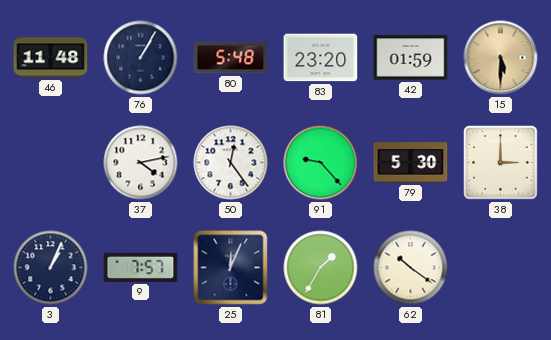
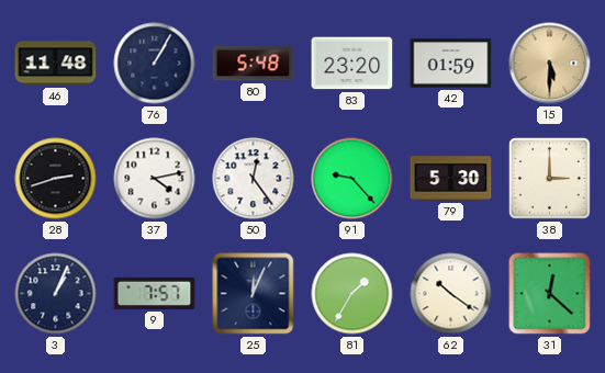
28: none -> 2:42
31: none -> 12:22
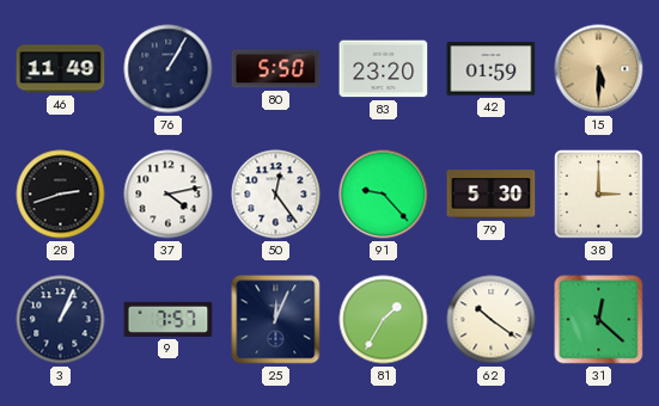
46: 11:48 -> 11:49
80: 5:48 -> 5:50
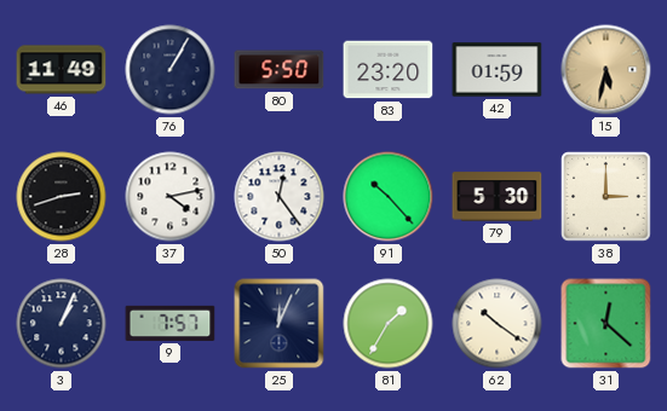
15: 5:30 -> 5:32
91: 9:23 -> 10:23
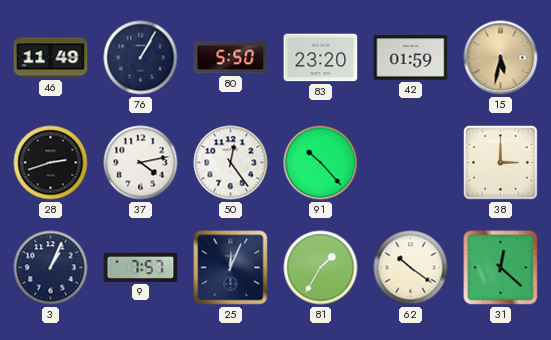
79: 5:30 -> none
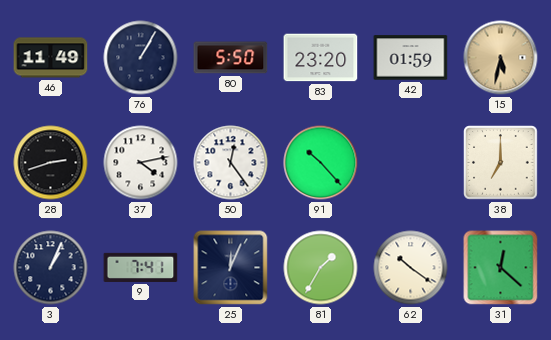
38: 3:00 -> 7:00
9: 7:57 -> 7:41
